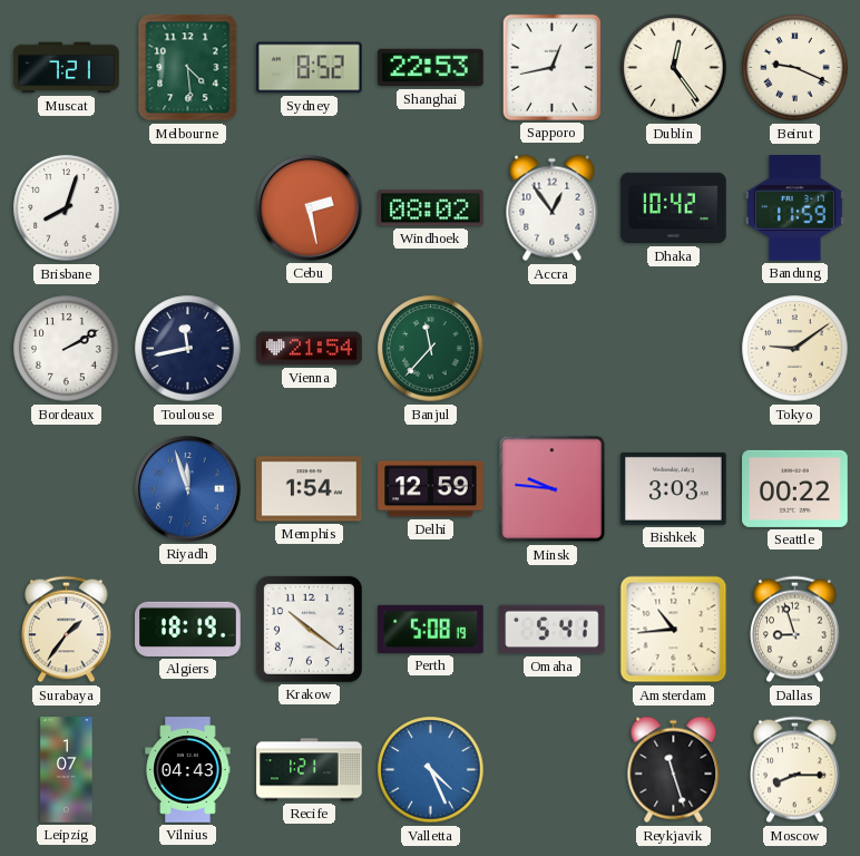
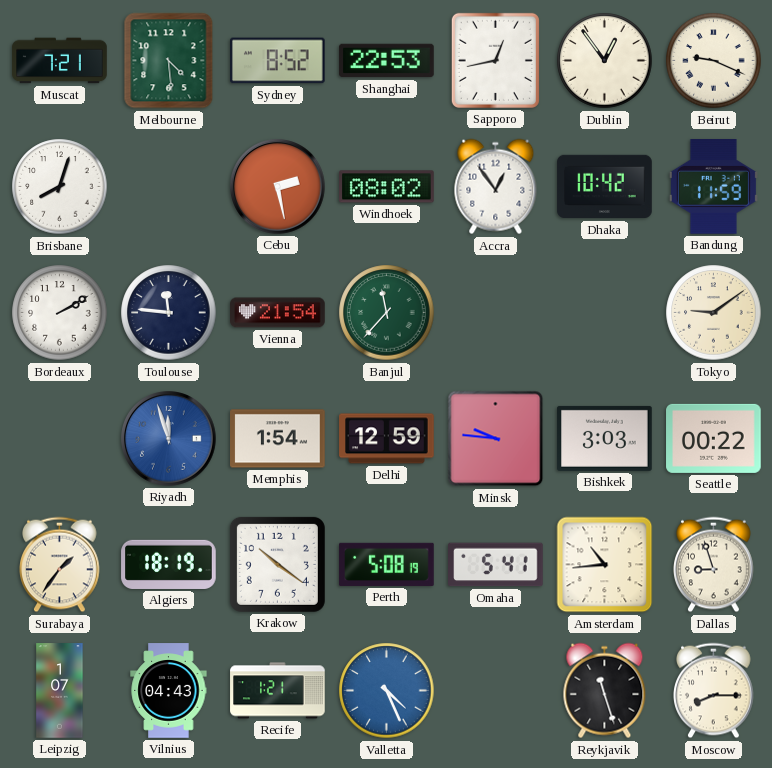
Dublin: 12:24 -> 12:54
Toulouse: 11:43 -> 11:46
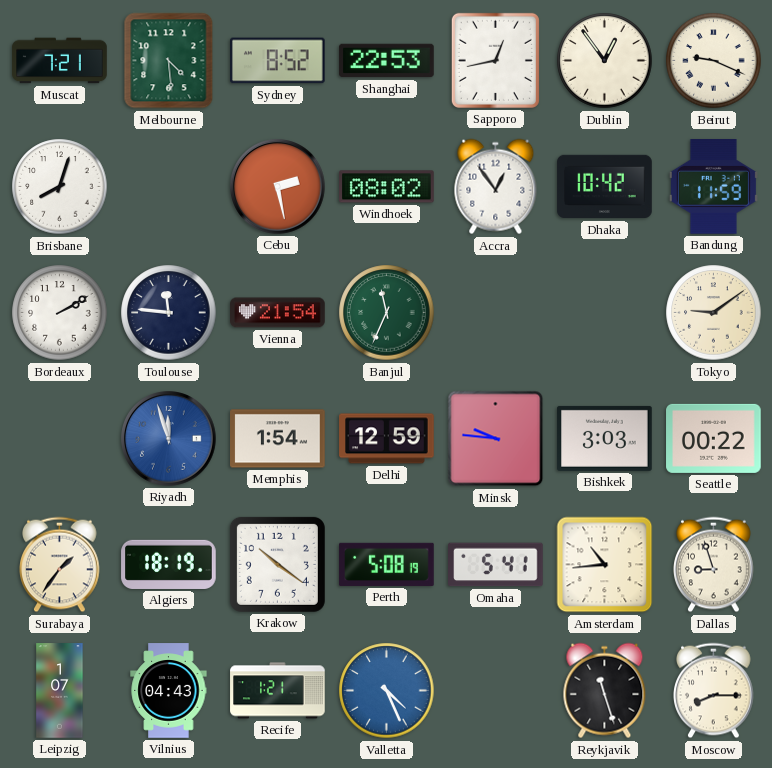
Banjul: 11:37 -> 11:34
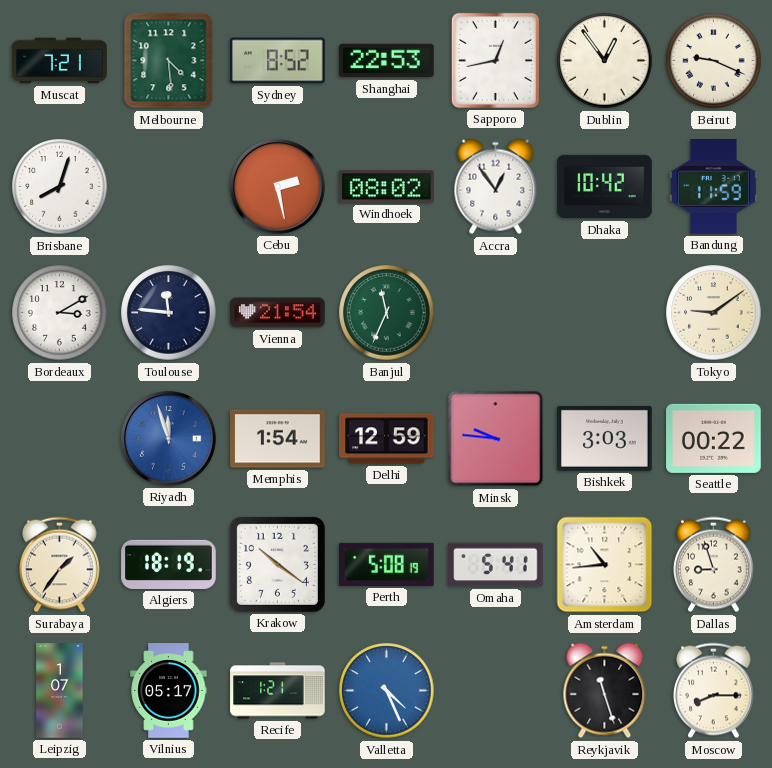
Bordeaux: 2:10 -> 3:10
Vilnius: 04:43 -> 05:17
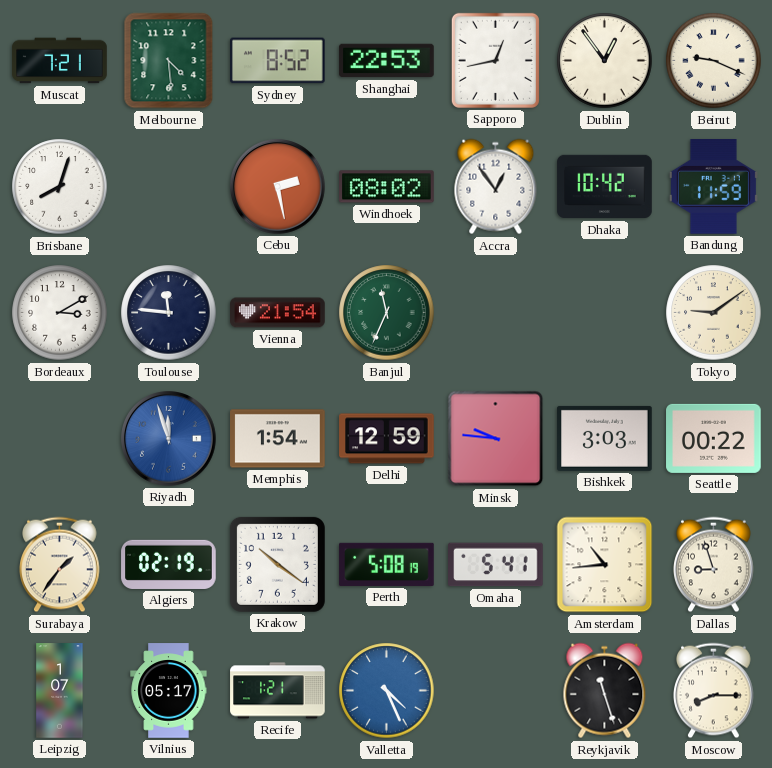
Algiers: 18:19 -> 02:19
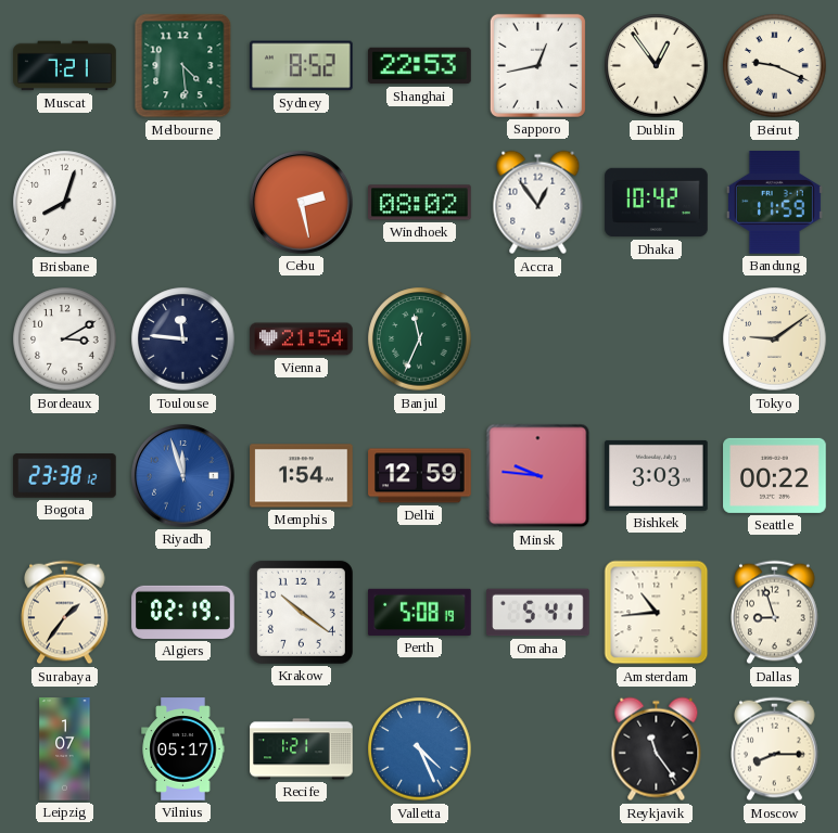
Bogota: none -> 23:38
Reykjavik: 11:27 -> 11:24
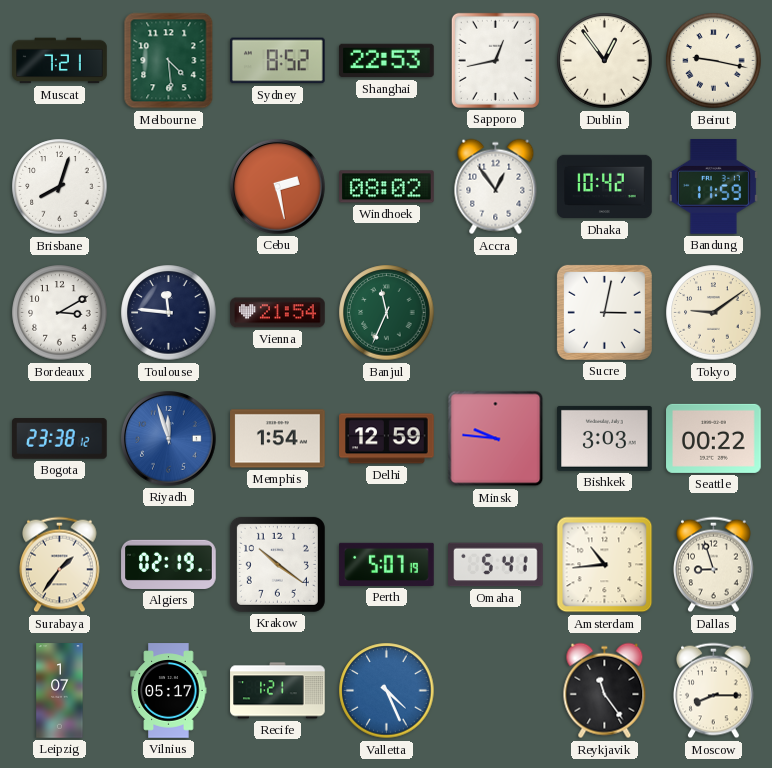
Beirut: 9:19 -> 9:17
Sucre: none -> 3:02
Perth: 5:08 -> 5:07
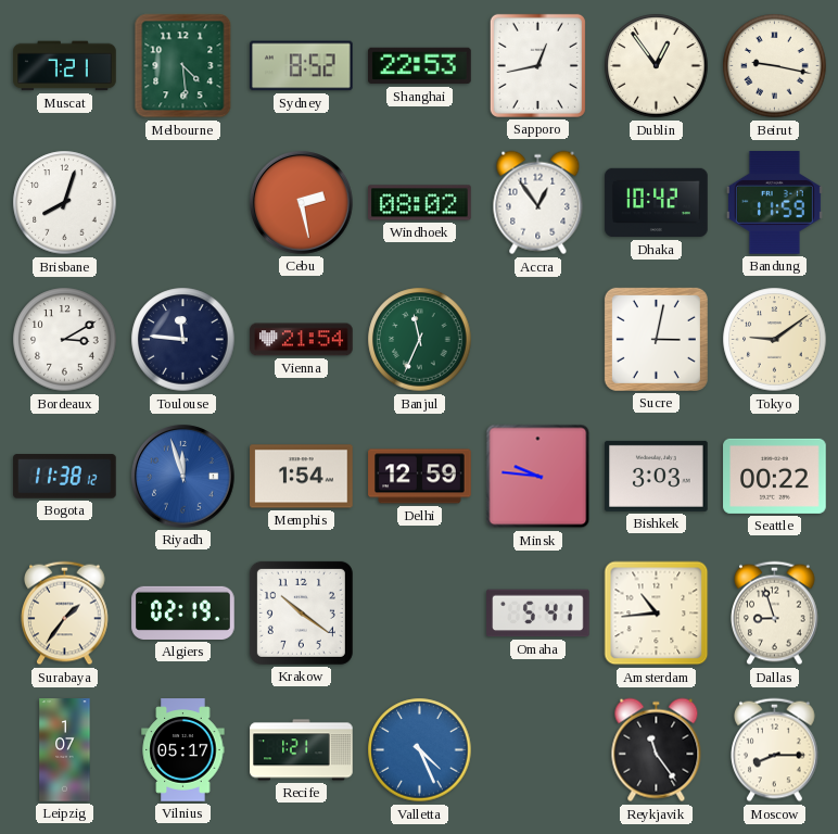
Bogota: 23:38 -> 11:38
Perth: 5:07 -> none
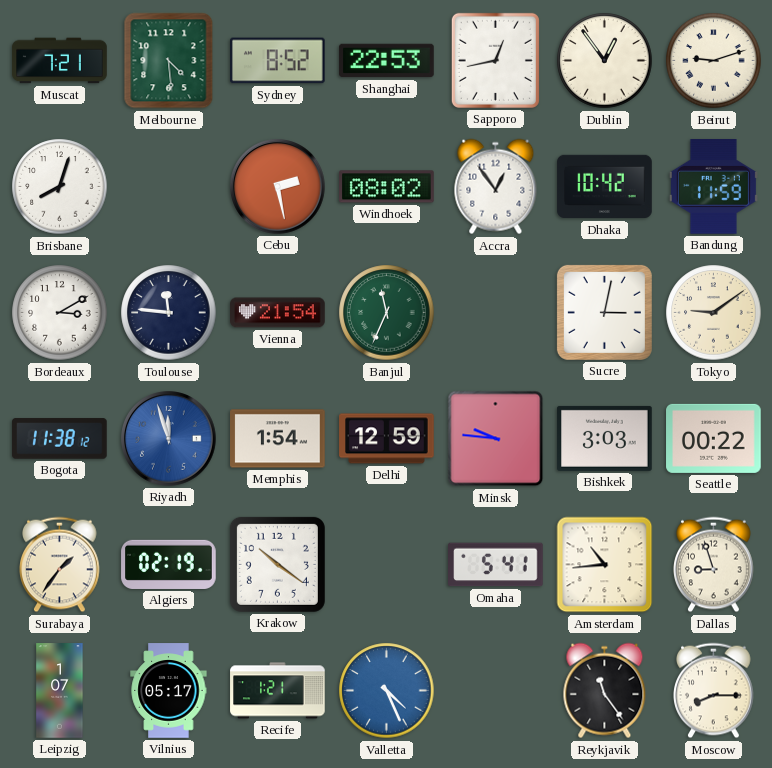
Beirut: 9:17 -> 9:12
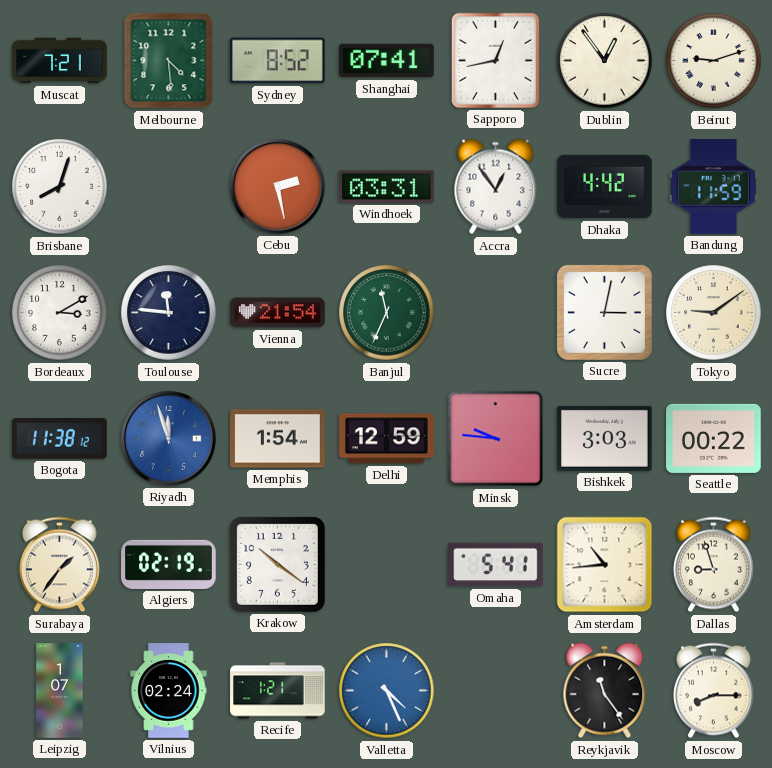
Shanghai: 22:53 -> 07:41
Windhoek: 08:02 -> 03:31
Dhaka: 10:42 -> 4:42
Vilnius: 05:17 -> 02:24
